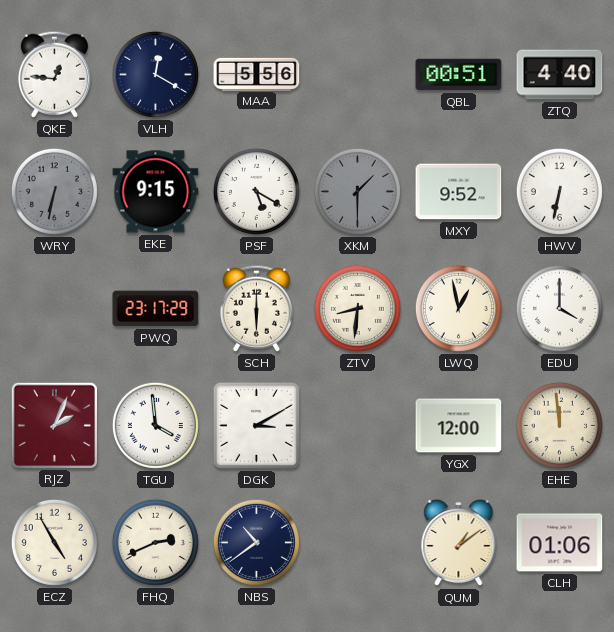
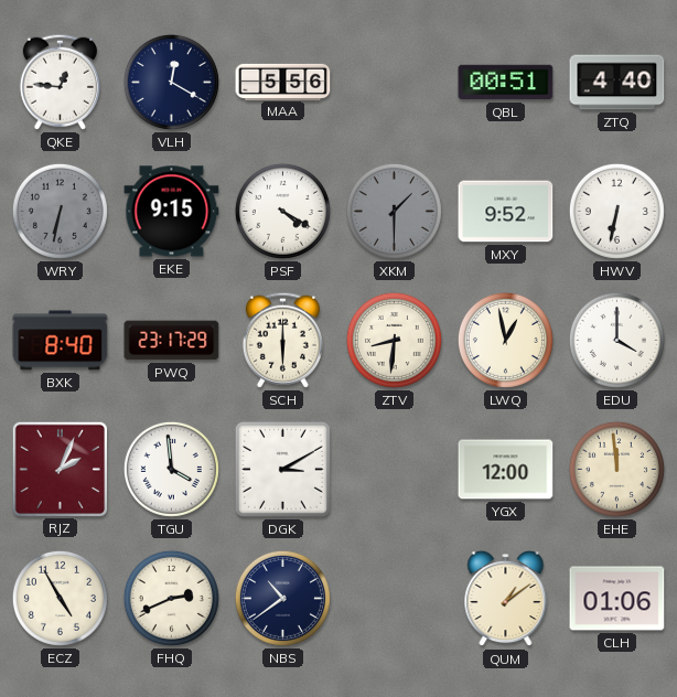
PSF: 5:20 -> 4:20
BXK: none -> 8:40
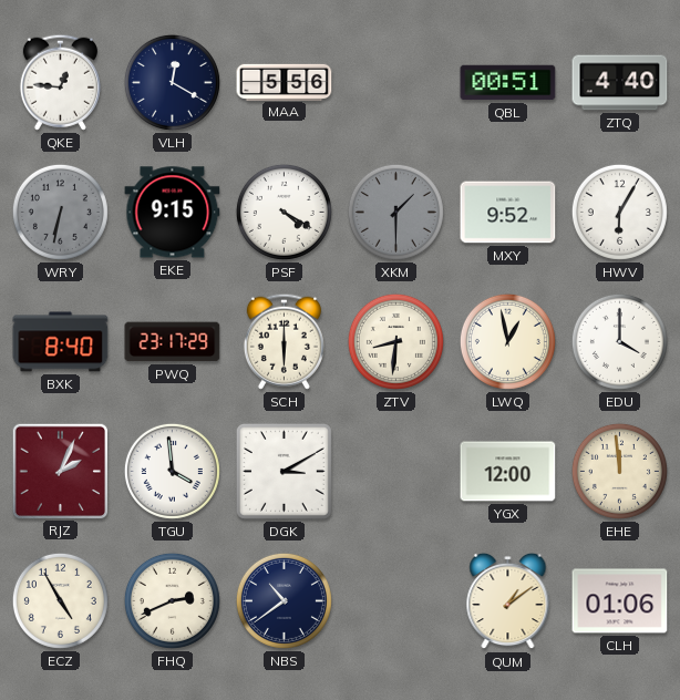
HWV: 6:32 -> 6:05
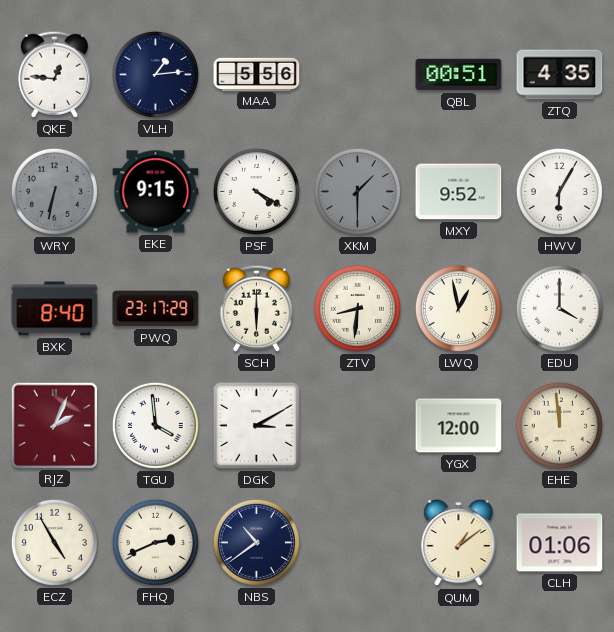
VLH: 12:20 -> 1:14
ZTQ: 4:40 -> 4:35
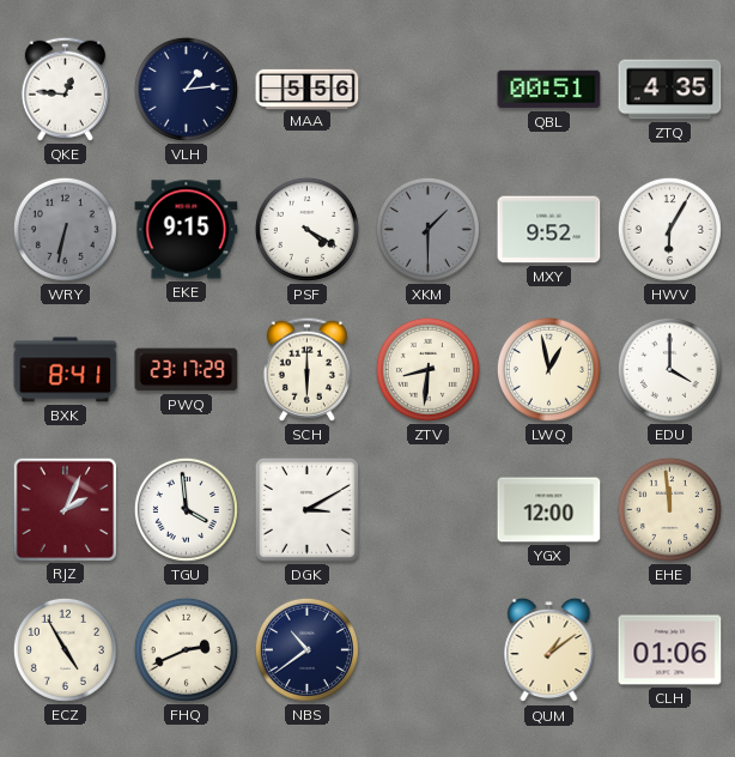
BXK: 8:40 -> 8:41
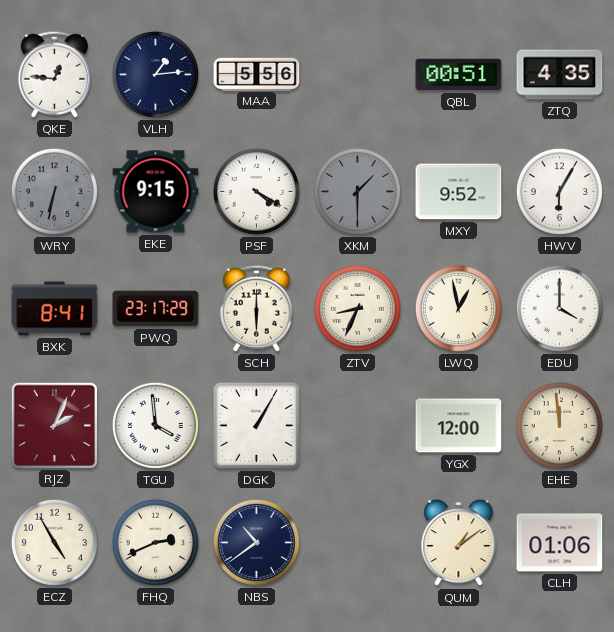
ZTV: 8:31 -> 8:34
DGK: 3:10 -> 1:05
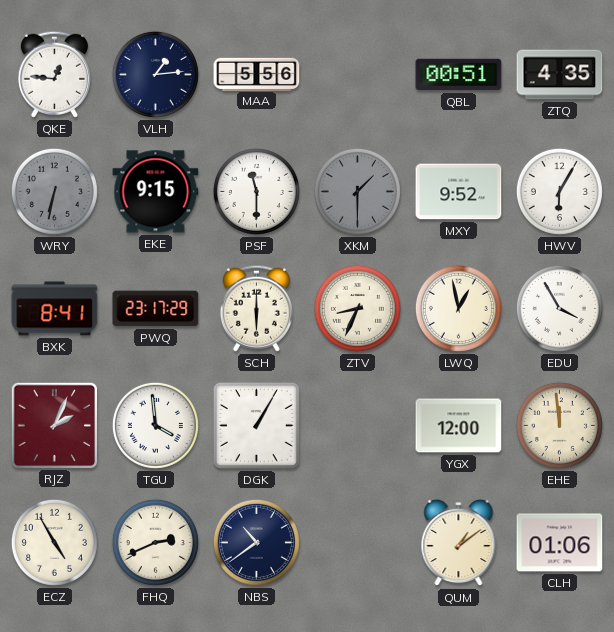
PSF: 4:20 -> 11:30
EDU: 4:00 -> 3:55
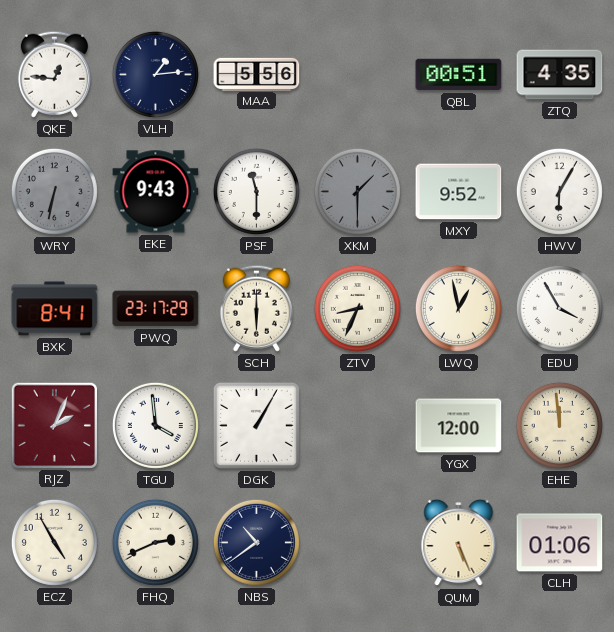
EKE: 9:15 -> 9:43
QUM: 1:09 -> 5:26
